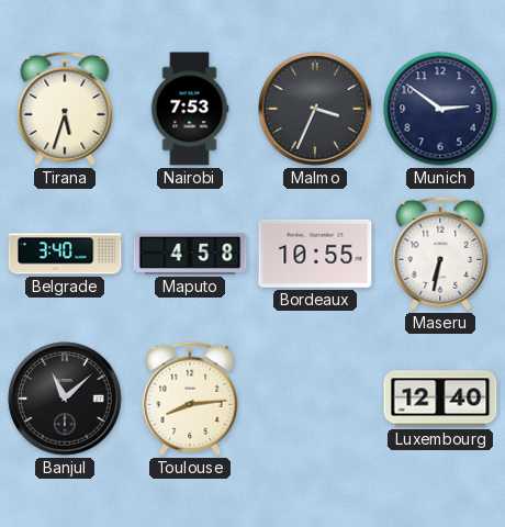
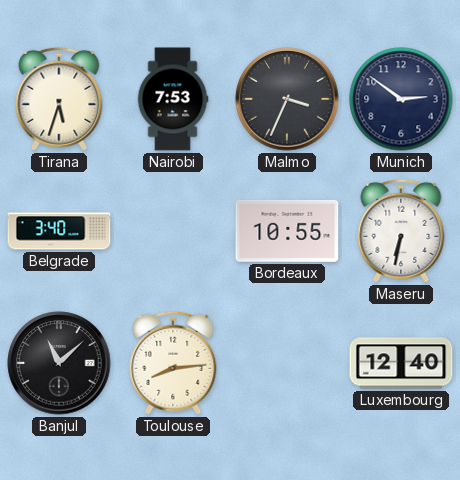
Maputo: 4:58 -> none
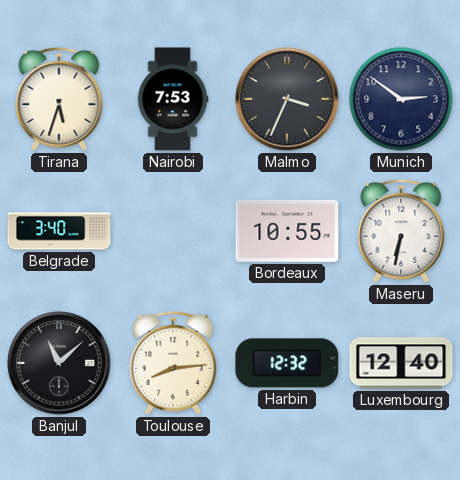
Harbin: none -> 12:32
